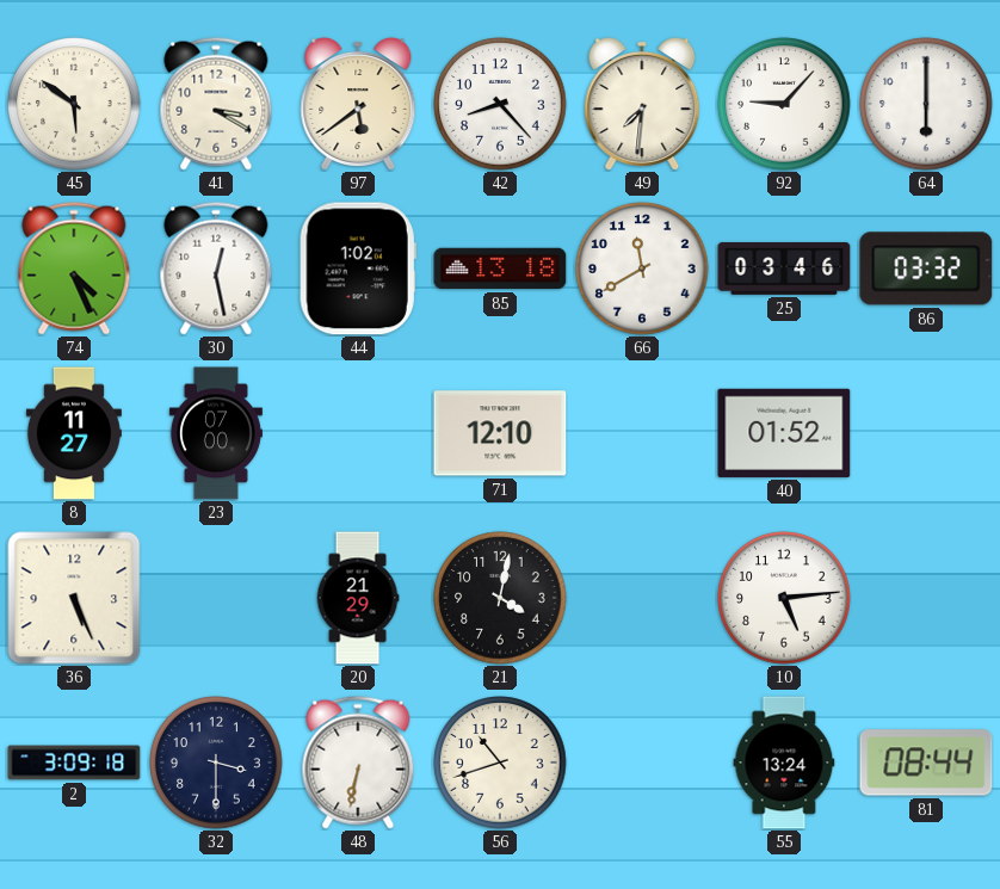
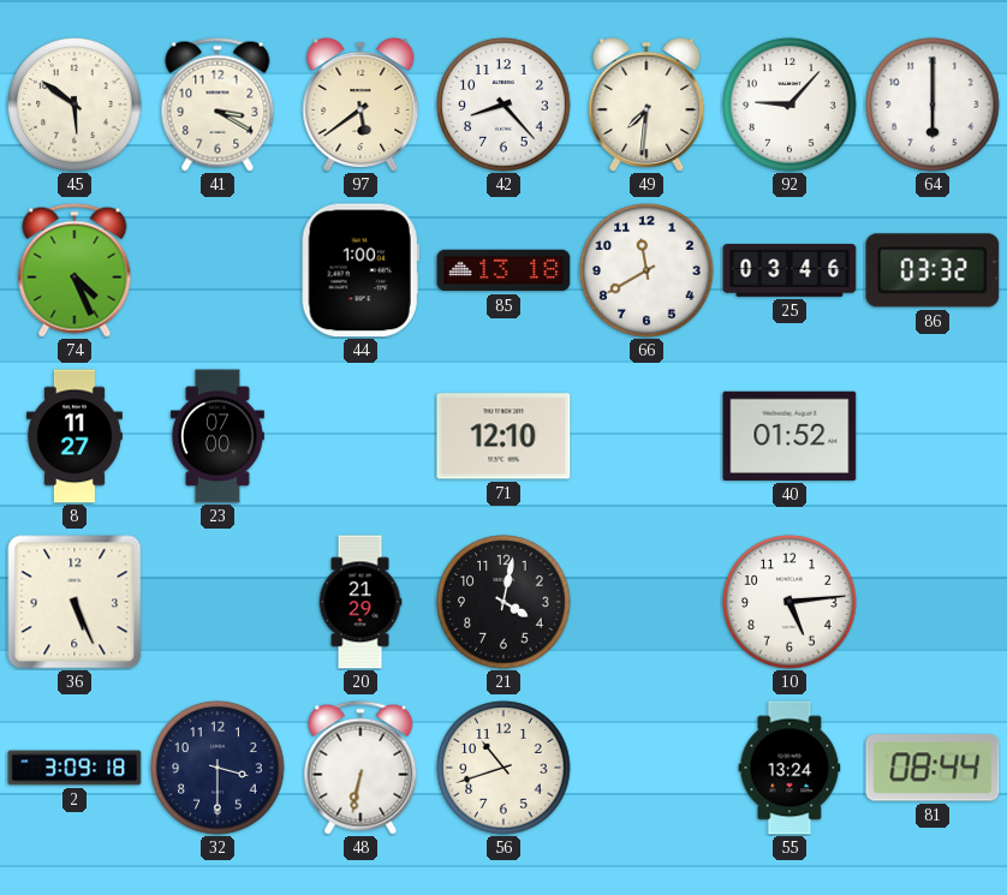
30: 12:28 -> none
44: 1:02 -> 1:00
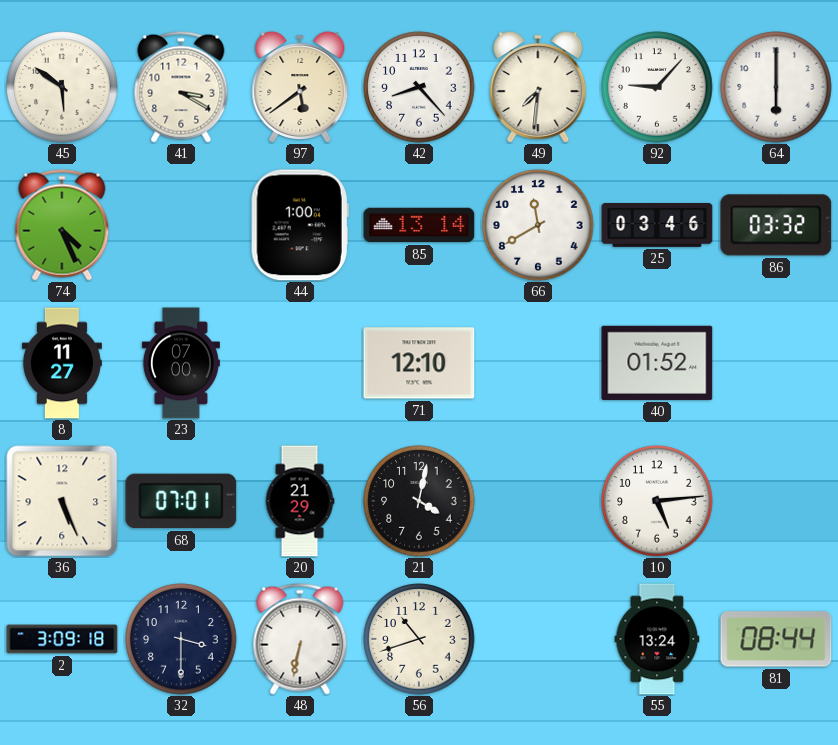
85: 13:18 -> 13:14
68: none -> 07:01
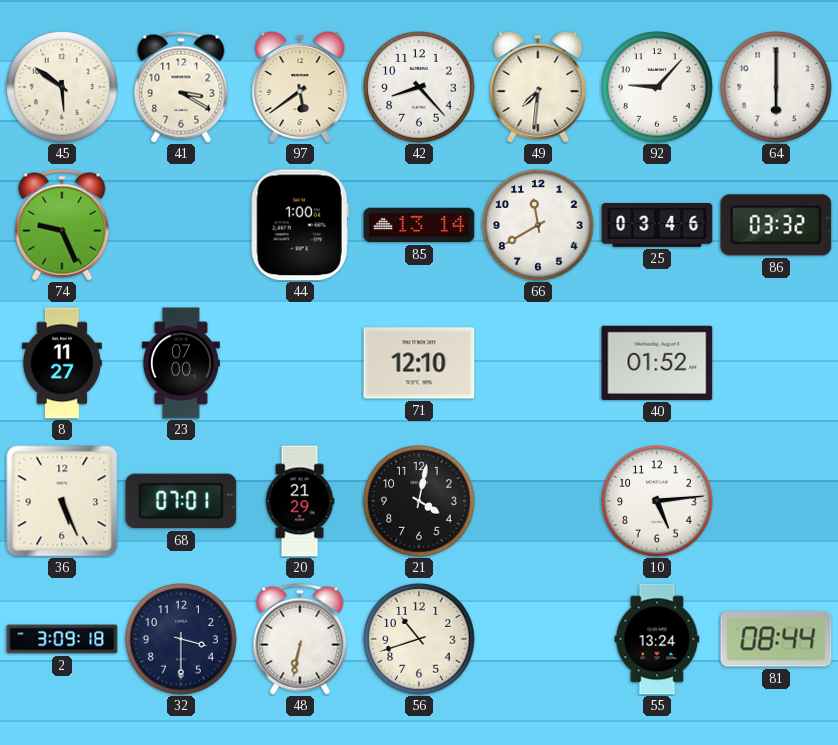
74: 4:26 -> 9:26
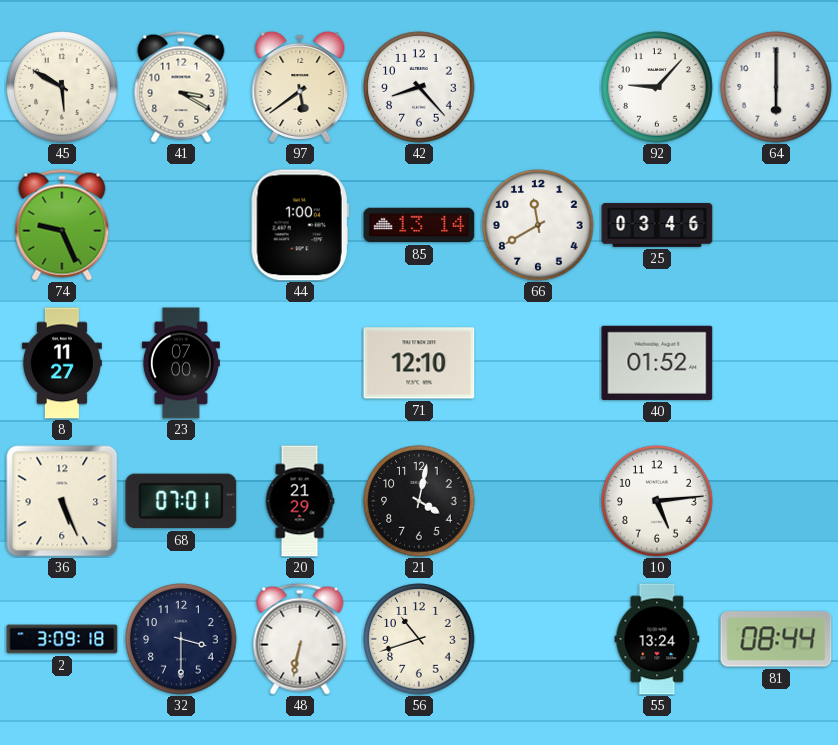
45: 5:51 -> 5:50
49: 7:31 -> none
86: 03:32 -> none
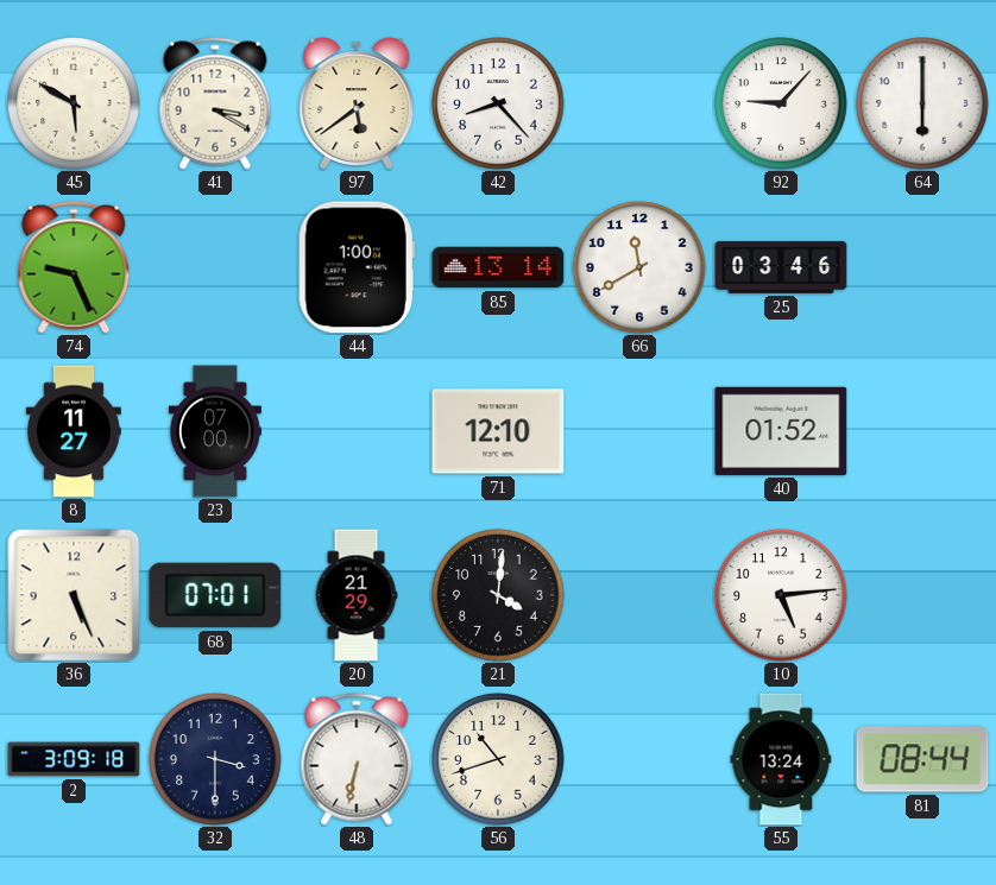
21: 4:02 -> 4:01
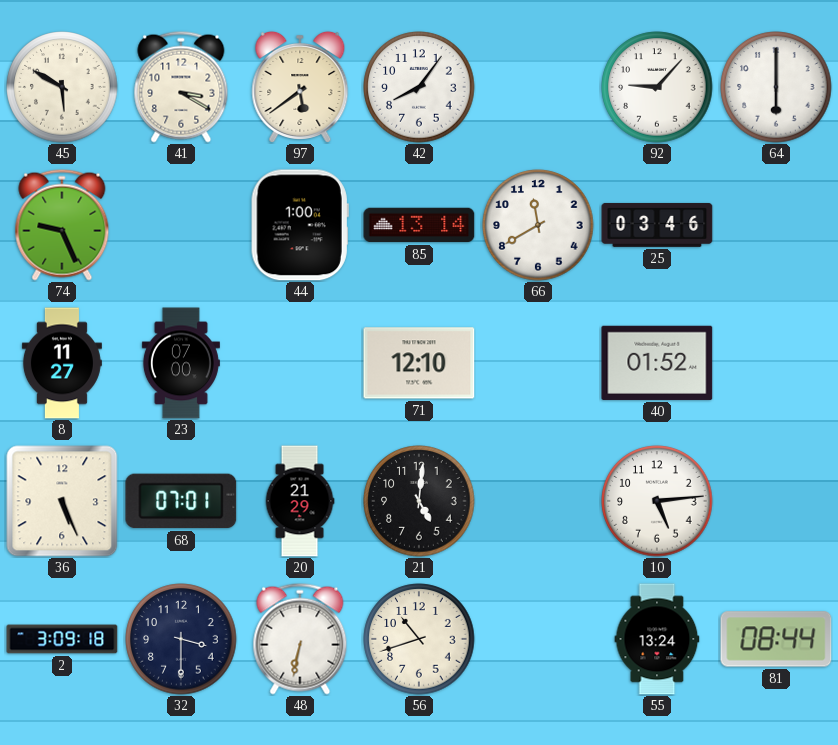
42: 8:23 -> 8:06
21: 4:01 -> 5:01
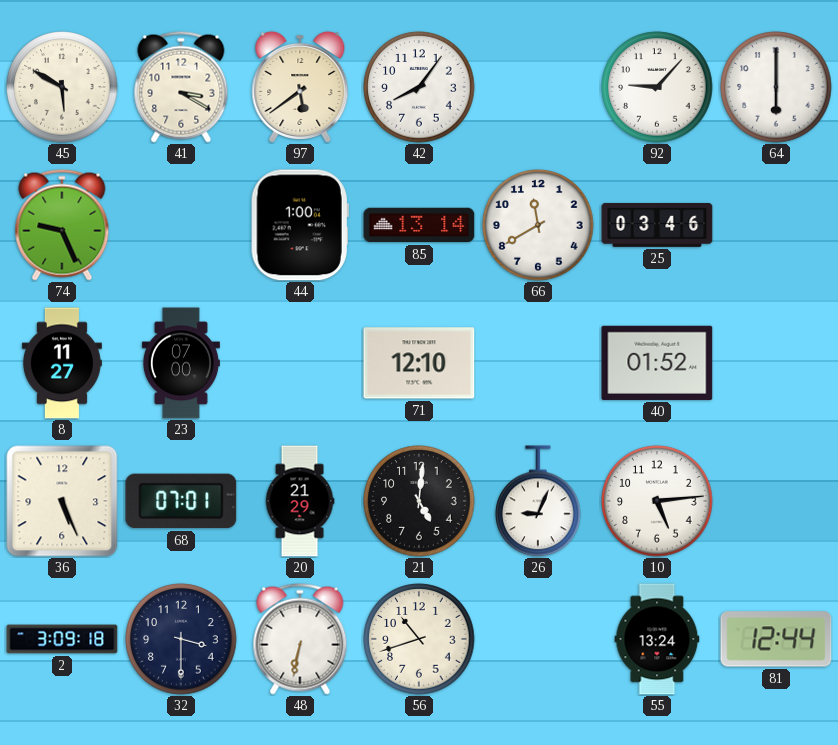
26: none -> 9:04
81: 08:44 -> 12:44
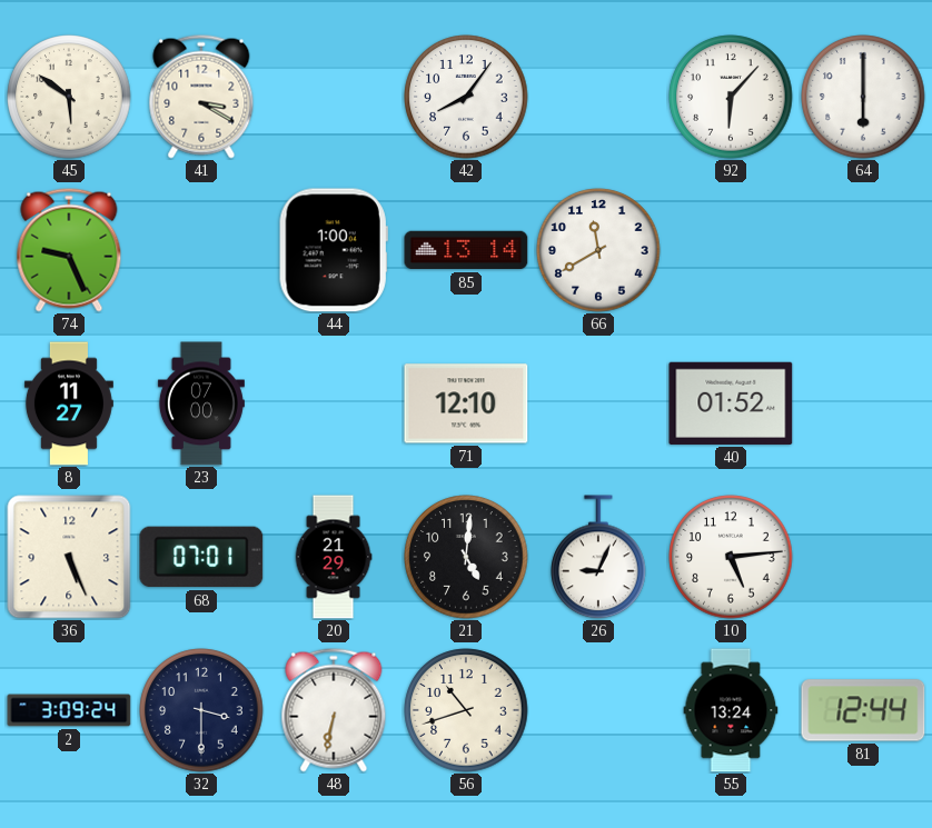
45: 5:50 -> 5:51
97: 5:39 -> none
92: 9:07 -> 6:07
25: 03:46 -> none
2: 3:09:18 -> 3:09:24
